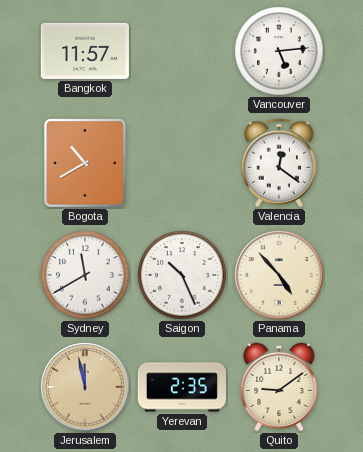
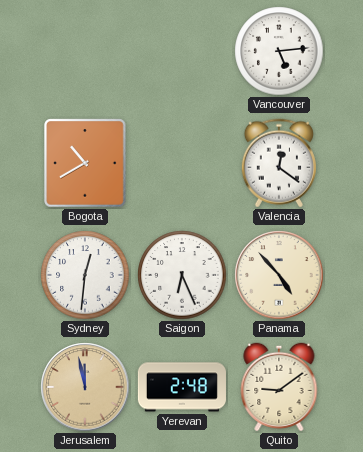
Bangkok: 11:57 -> none
Sydney: 11:40 -> 12:31
Saigon: 10:26 -> 6:26
Yerevan: 2:35 -> 2:48
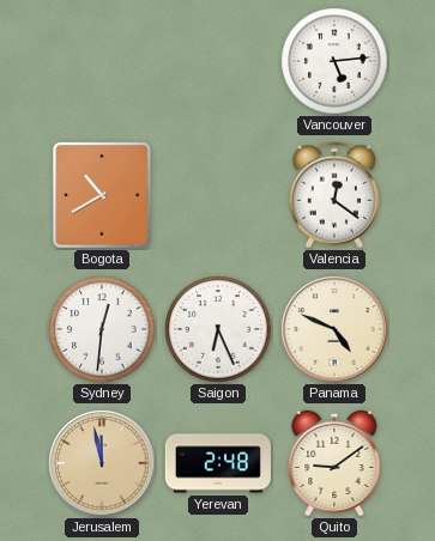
Panama: 4:53 -> 4:49
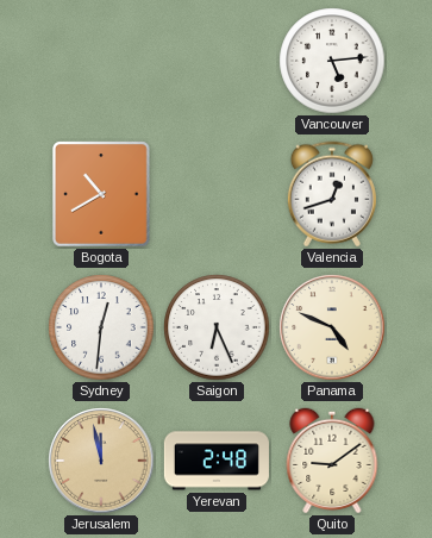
Valencia: 12:21 -> 12:42
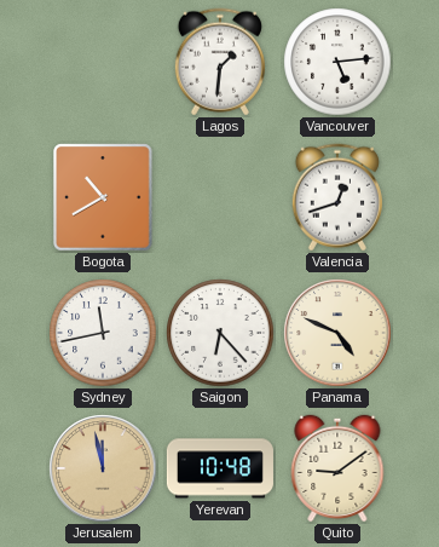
Lagos: none -> 1:31
Sydney: 12:31 -> 11:43
Saigon: 6:26 -> 6:23
Yerevan: 2:48 -> 10:48
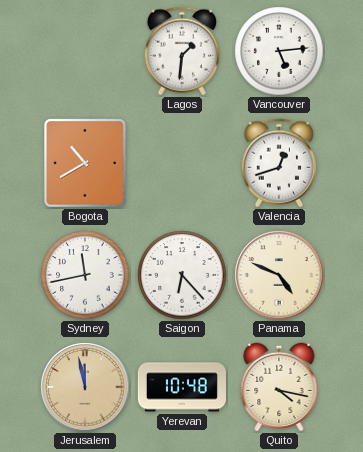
Quito: 9:09 -> 4:17
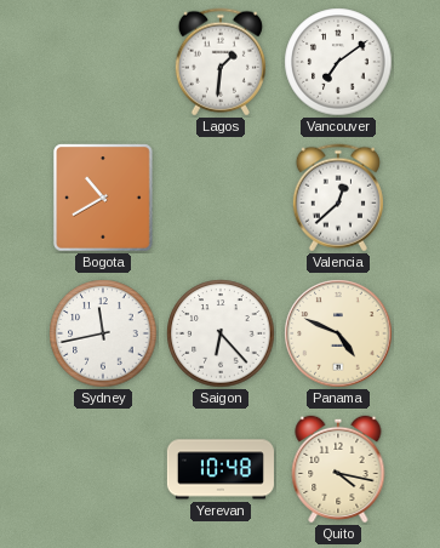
Vancouver: 5:14 -> 7:09
Valencia: 12:42 -> 12:38
Jerusalem: 11:58 -> none
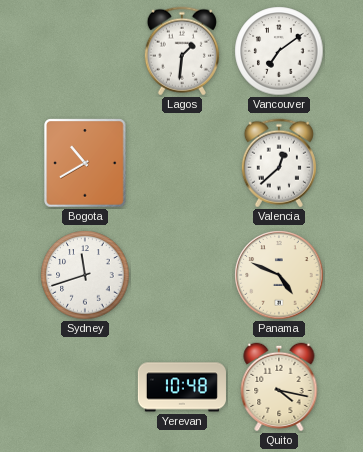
Sydney: 11:43 -> 11:42
Saigon: 6:23 -> none
